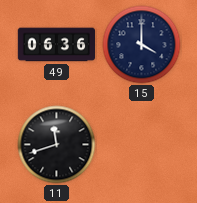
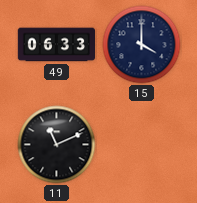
49: 06:36 -> 06:33
11: 11:42 -> 11:11
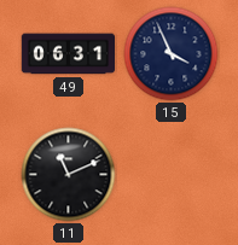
49: 06:33 -> 06:31
15: 4:00 -> 3:56
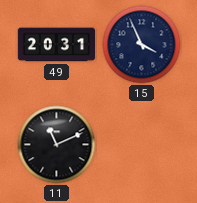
49: 06:31 -> 20:31
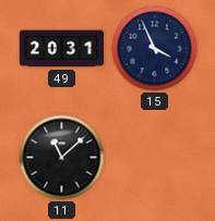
11: 11:11 -> 11:08
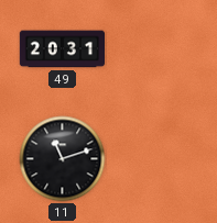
15: 3:56 -> none
11: 11:08 -> 11:12
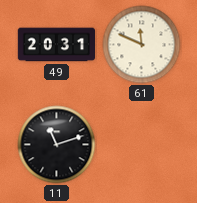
61: none -> 11:49
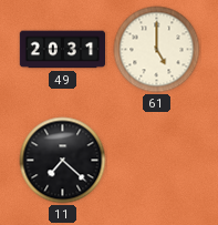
61: 11:49 -> 5:00
11: 11:12 -> 7:22
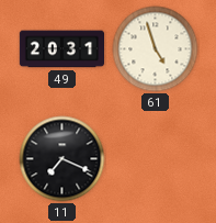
61: 5:00 -> 4:57
11: 7:22 -> 7:19
